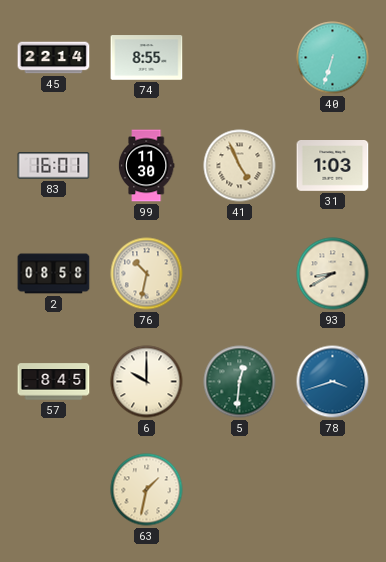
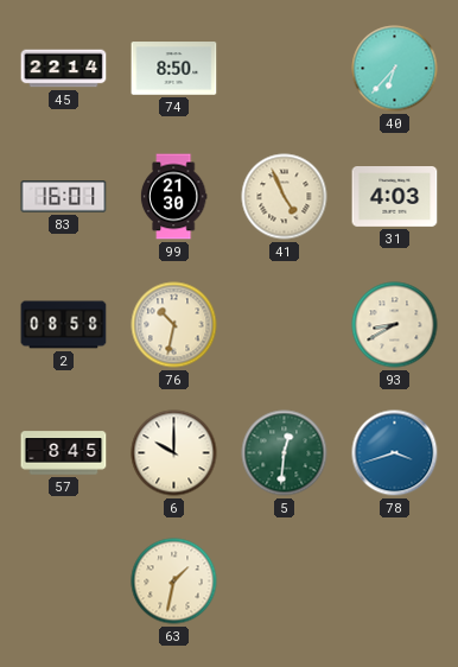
74: 8:55 -> 8:50
40: 6:33 -> 6:37
99: 11:30 -> 21:30
31: 1:03 -> 4:03
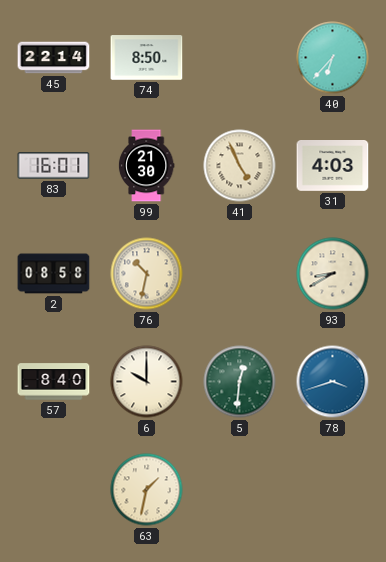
57: 8:45 -> 8:40
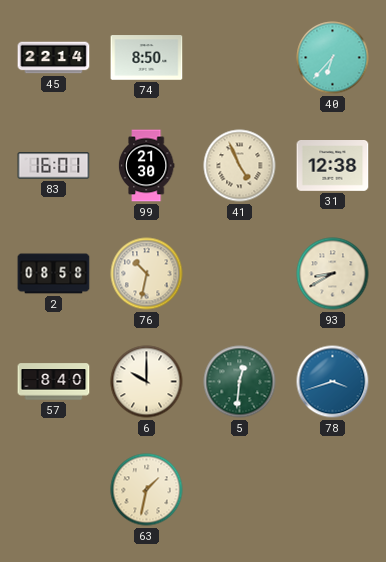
31: 4:03 -> 12:38
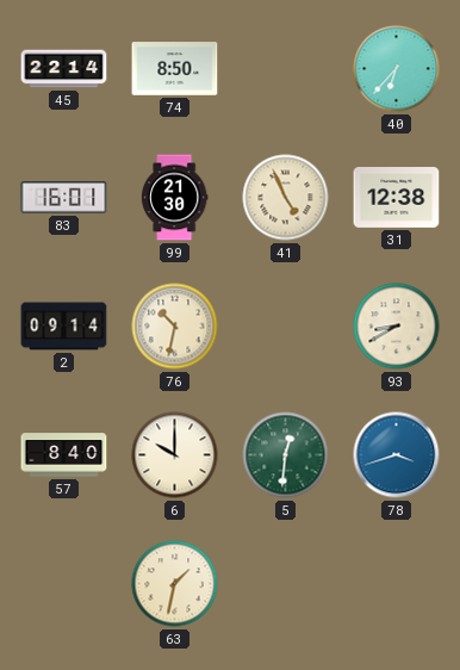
2: 08:58 -> 09:14
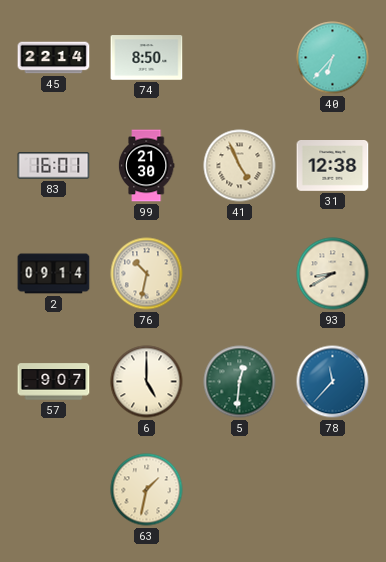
57: 8:40 -> 9:07
6: 10:00 -> 5:00
78: 3:42 -> 11:37
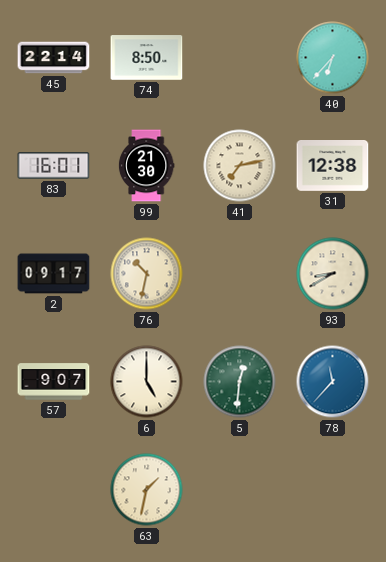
41: 4:56 -> 7:13
2: 09:14 -> 09:17
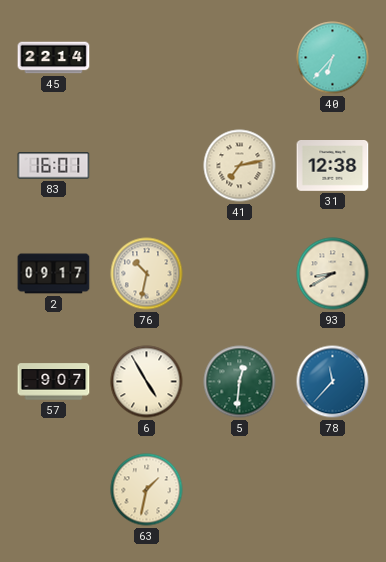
74: 8:50 -> none
99: 21:30 -> none
6: 5:00 -> 4:55
